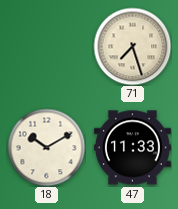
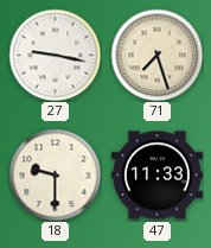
27: none -> 9:17
18: 10:10 -> 9:30
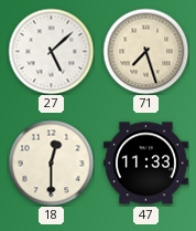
27: 9:17 -> 5:08
18: 9:30 -> 12:30
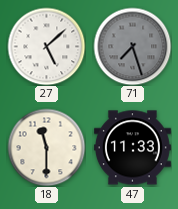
71 dial: cream -> grey
18: 12:30 -> 11:30
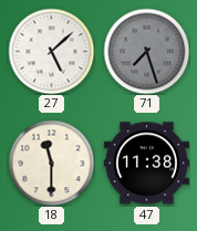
47: 11:33 -> 11:38
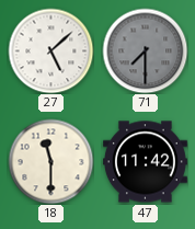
71: 7:27 -> 7:30
47: 11:38 -> 11:42
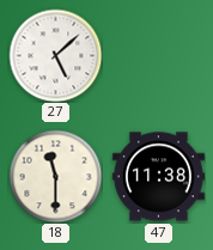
71: 7:30 -> none
47: 11:42 -> 11:38
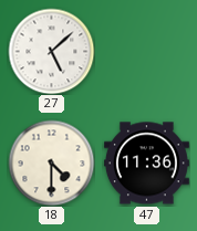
18: 11:30 -> 4:30
47: 11:38 -> 11:36
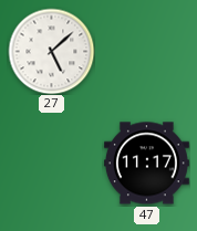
18: 4:30 -> none
47: 11:36 -> 11:17
